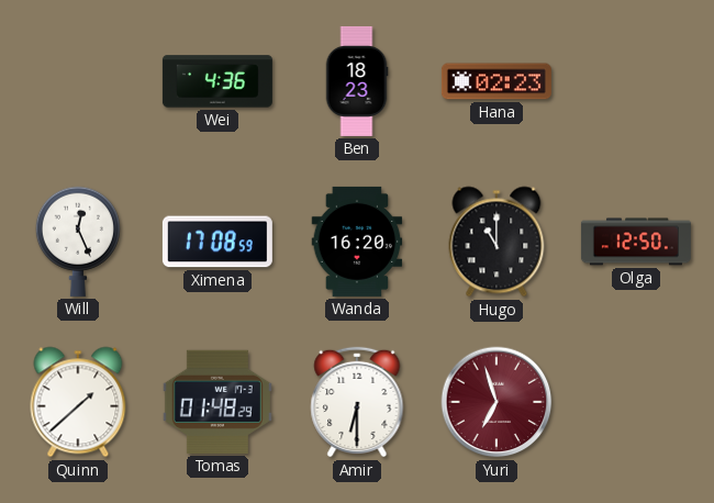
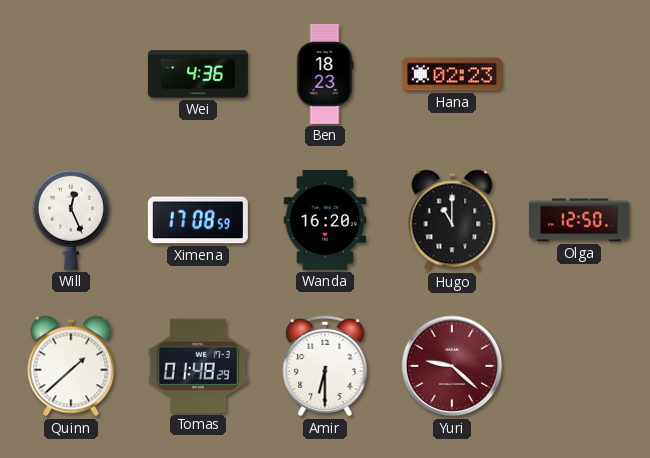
Yuri: 6:57 -> 9:22
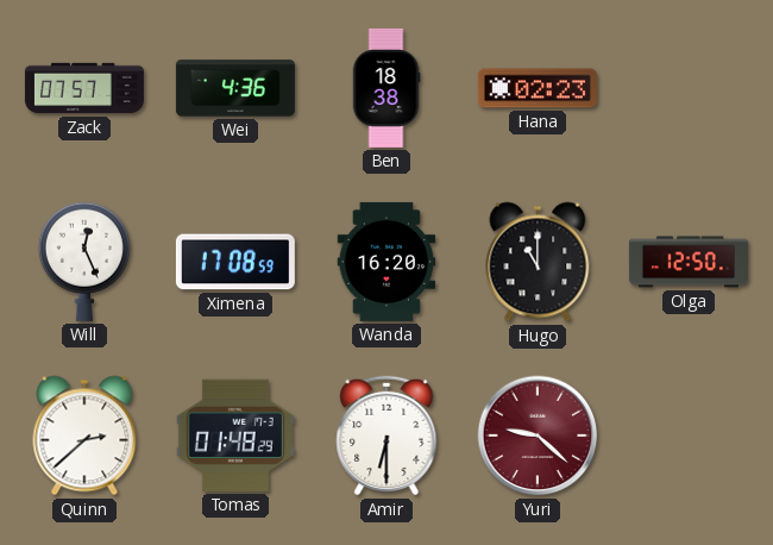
Zack: none -> 07:57
Ben: 18:23 -> 18:38
Quinn: 1:38 -> 2:38
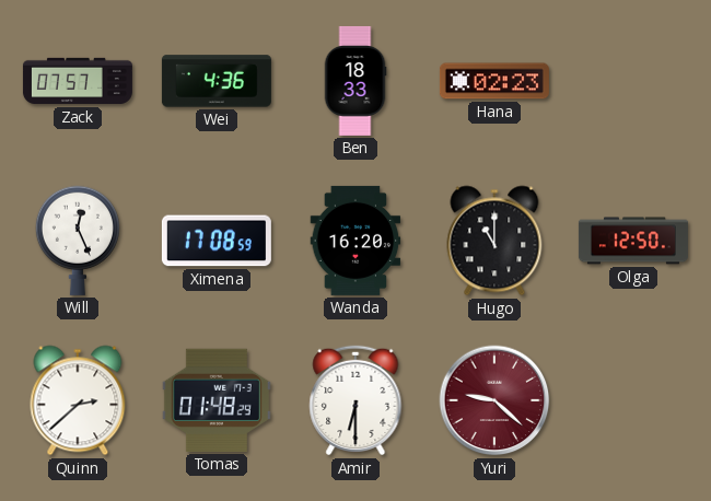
Ben: 18:38 -> 18:33
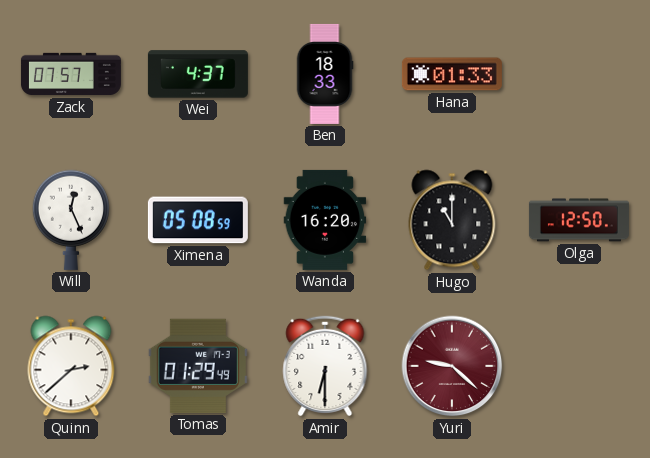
Wei: 4:36 -> 4:37
Hana: 02:23 -> 01:33
Ximena: 17:08 -> 05:08
Tomas: 01:48 -> 01:29
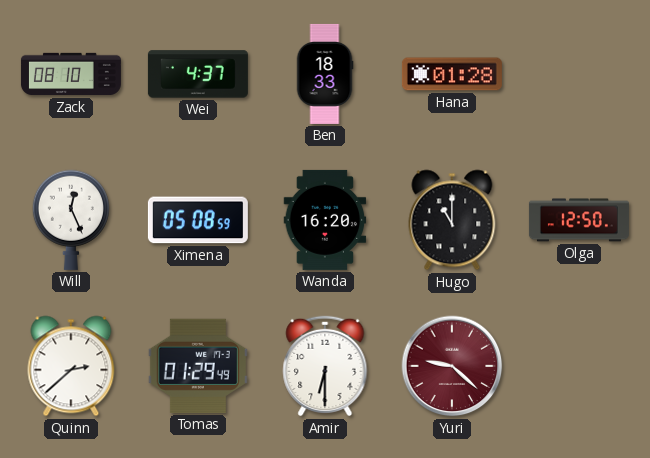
Zack: 07:57 -> 08:10
Hana: 01:33 -> 01:28
